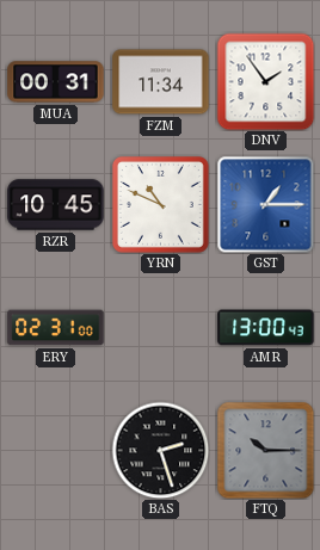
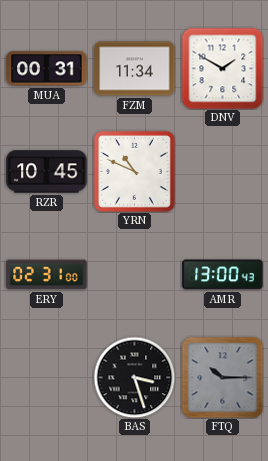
DNV: 1:54 -> 1:50
GST: 1:15 -> none
BAS: 2:27 -> 3:27
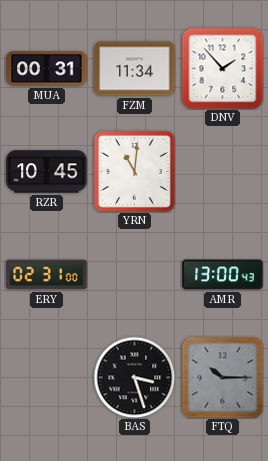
DNV: 1:50 -> 1:53
YRN: 10:49 -> 11:01
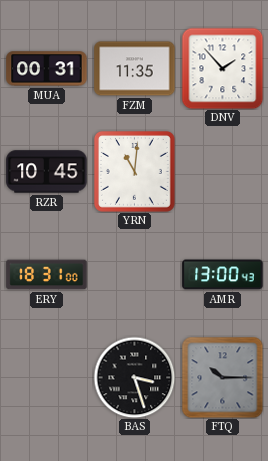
FZM: 11:34 -> 11:35
ERY: 02:31 -> 18:31
